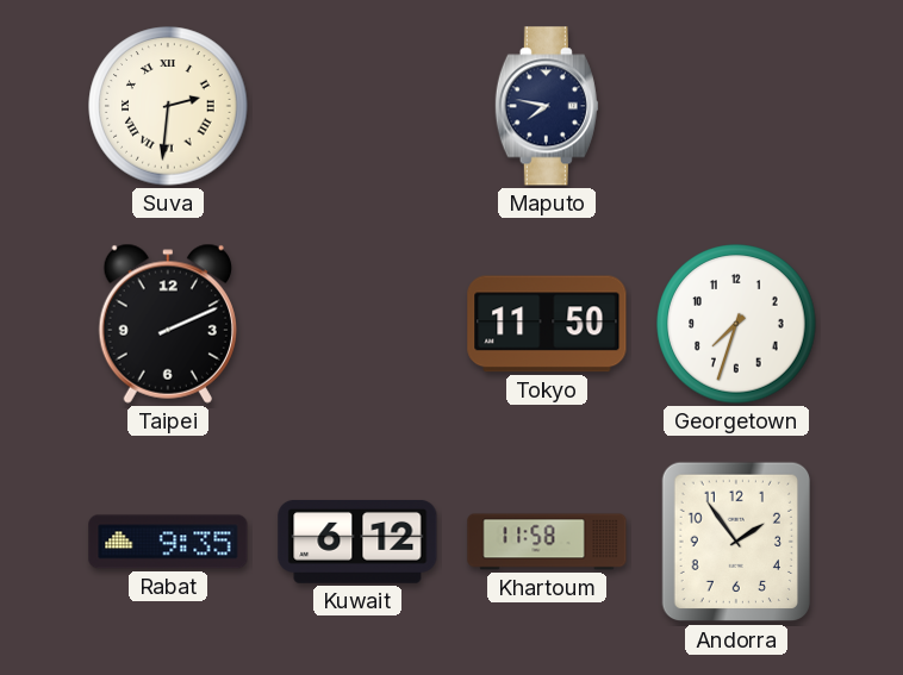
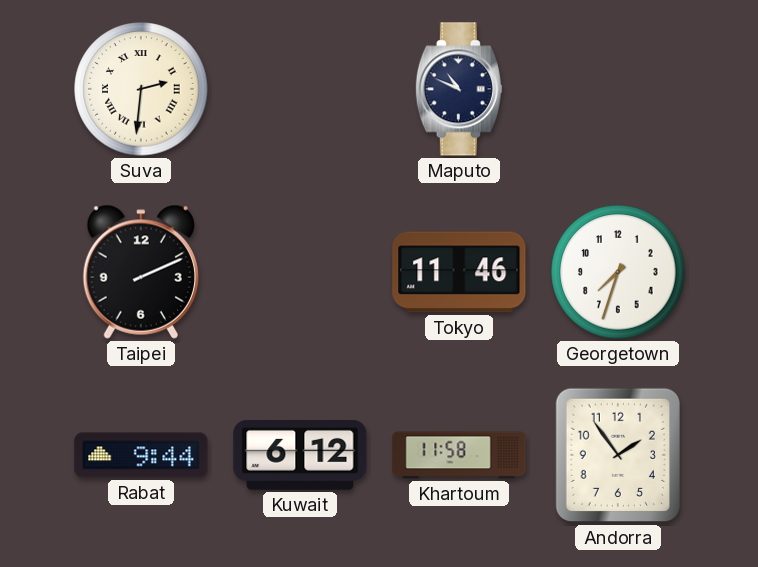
Maputo: 7:47 -> 10:49
Tokyo: 11:50 -> 11:46
Rabat: 9:35 -> 9:44
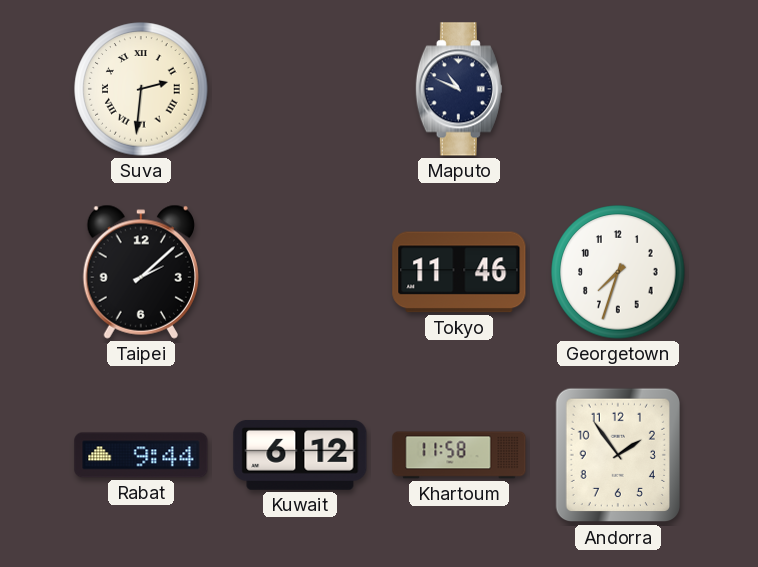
Taipei: 2:11 -> 2:08
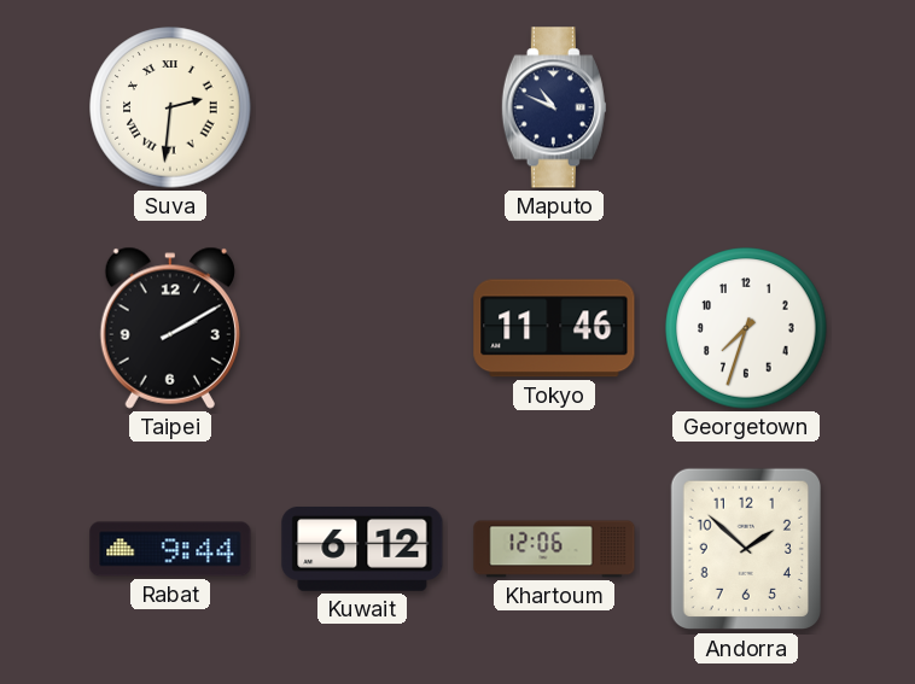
Taipei: 2:08 -> 2:10
Khartoum: 11:58 -> 12:06
Andorra: 1:54 -> 1:52
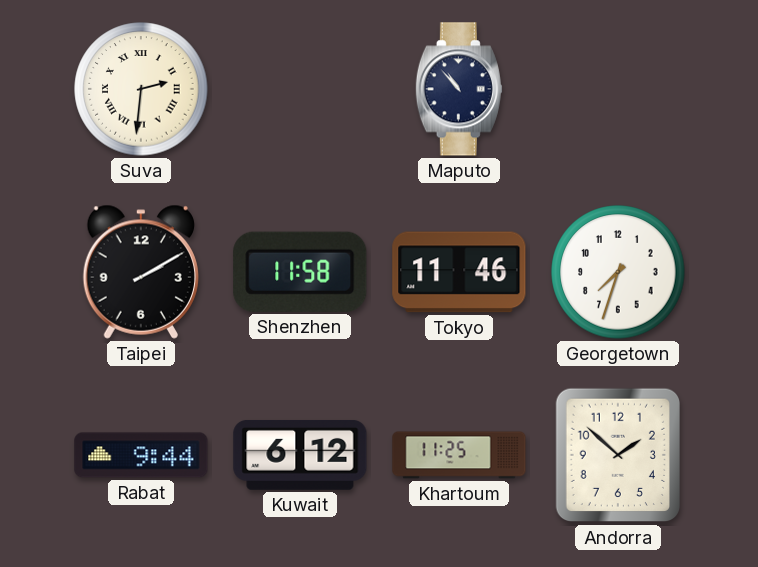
Maputo: 10:49 -> 10:53
Shenzhen: none -> 11:58
Khartoum: 12:06 -> 11:25
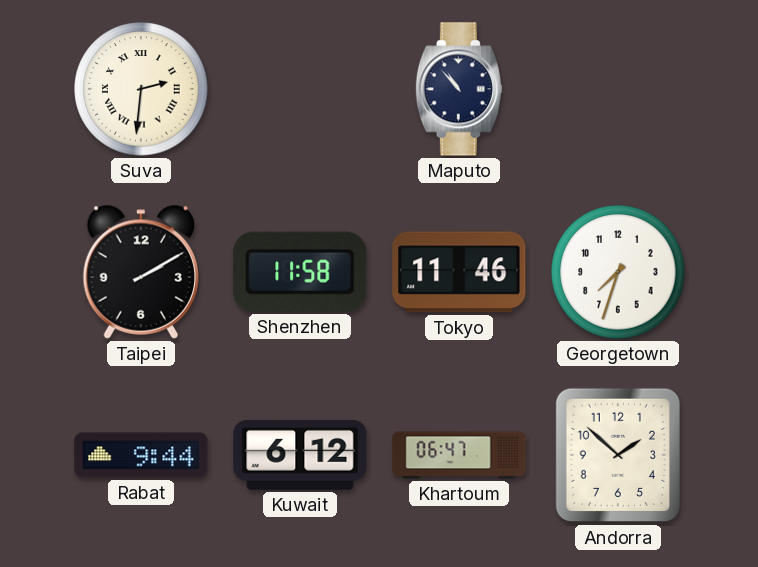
Khartoum: 11:25 -> 06:47
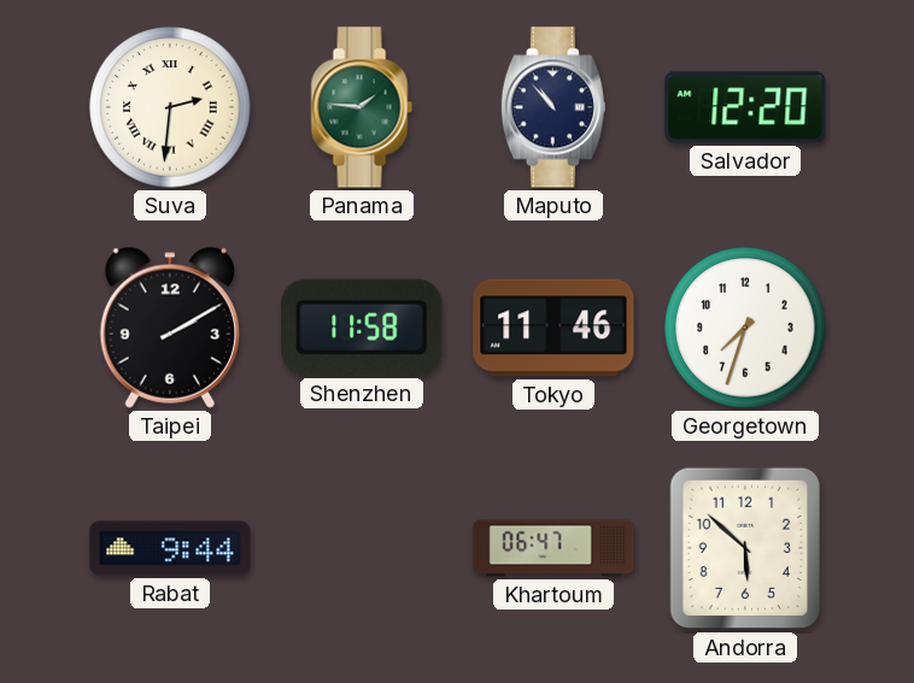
Panama: none -> 1:46
Salvador: none -> 12:20
Kuwait: 6:12 -> none
Andorra: 1:52 -> 5:52
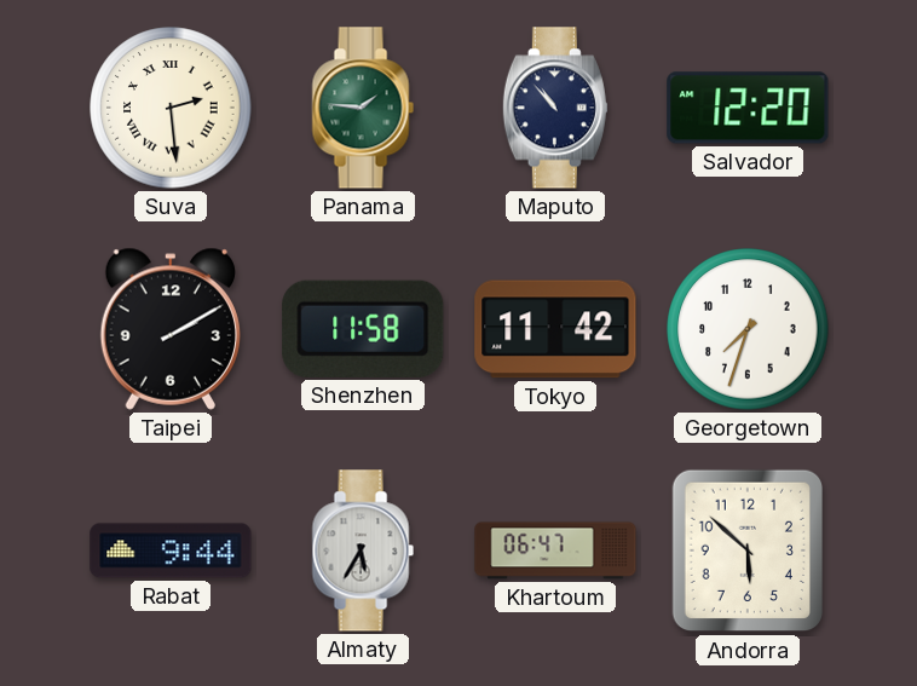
Suva: 2:31 -> 2:29
Tokyo: 11:46 -> 11:42
Almaty: none -> 5:35
